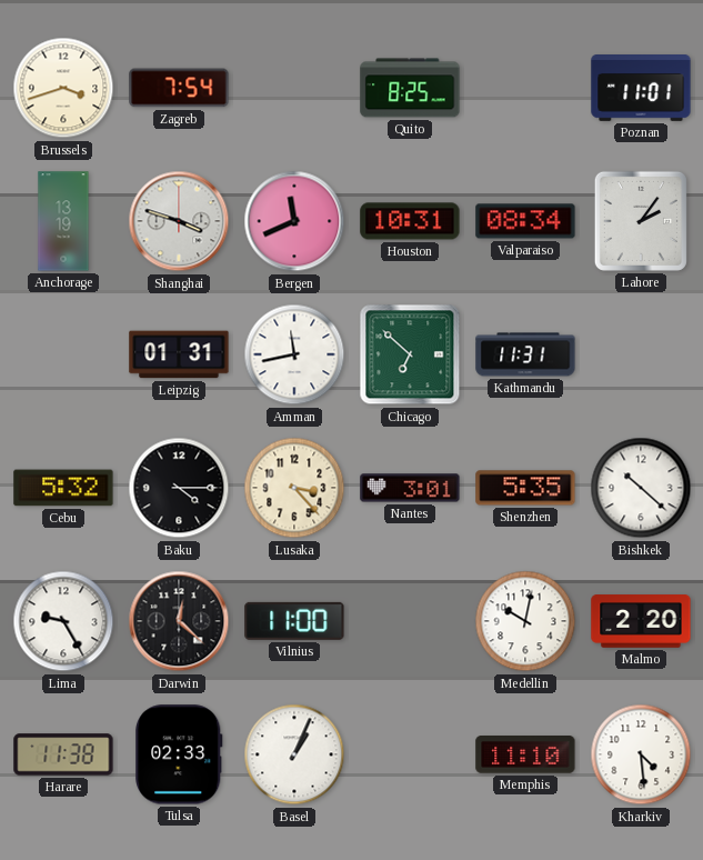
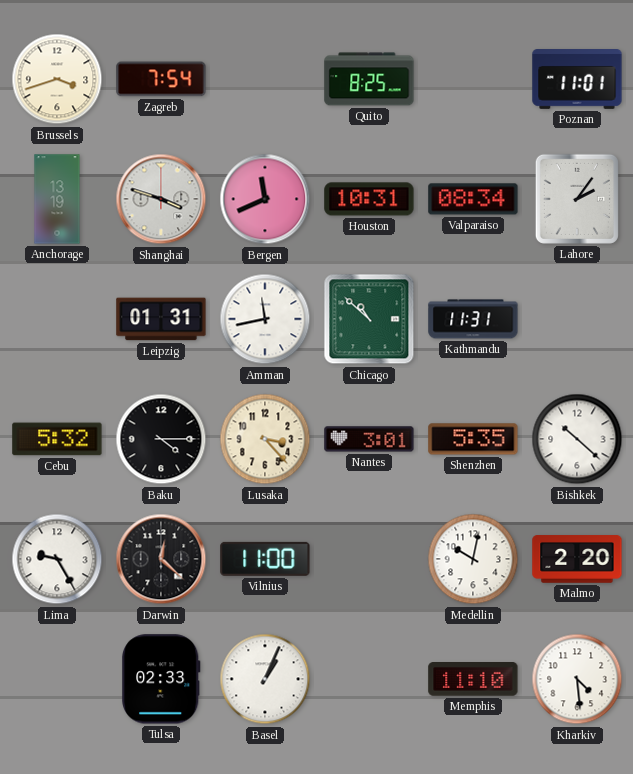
Chicago: 6:52 -> 10:52
Harare: 11:38 -> none
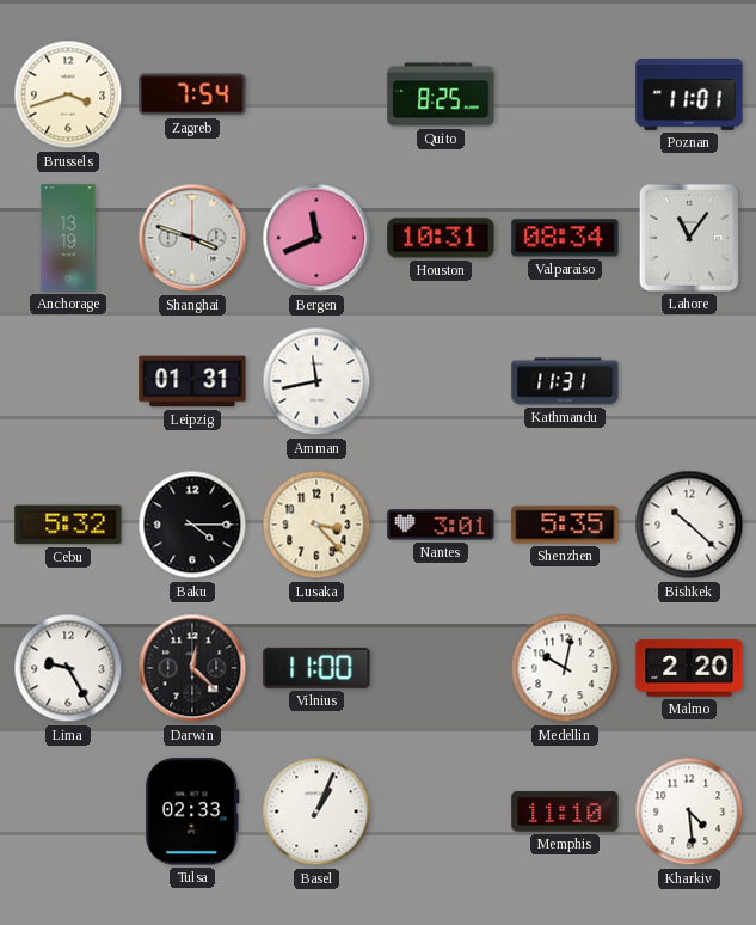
Lahore: 2:06 -> 11:06
Chicago: 10:52 -> none
